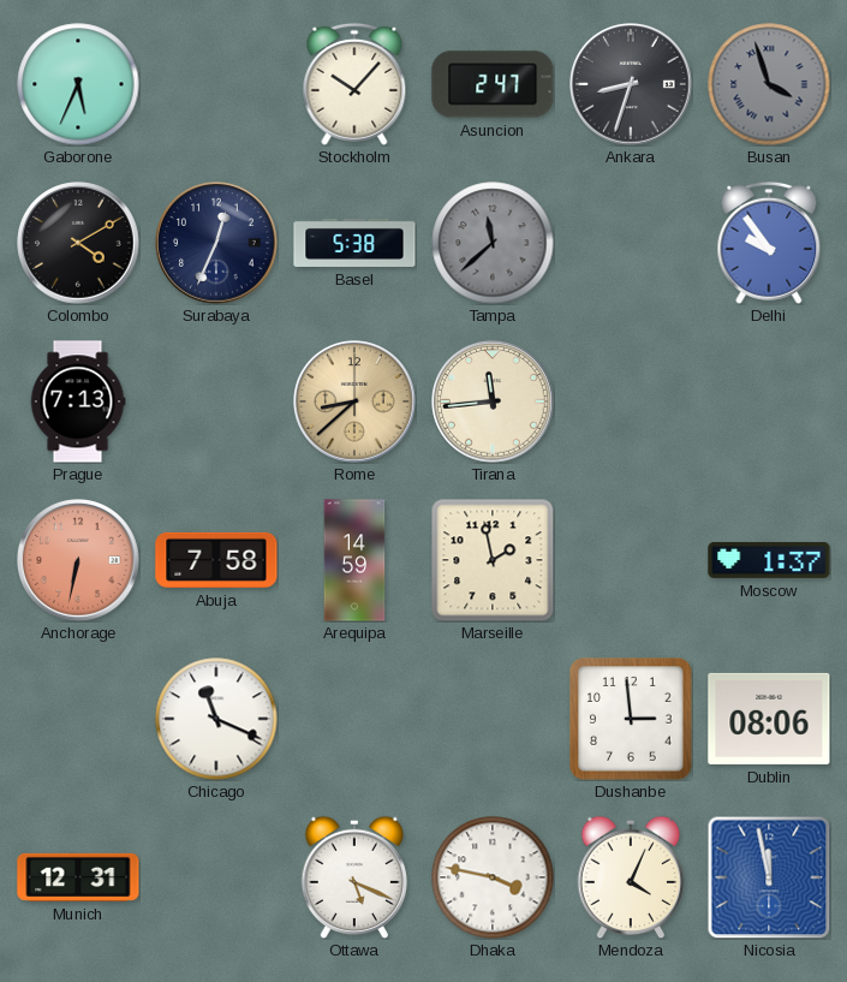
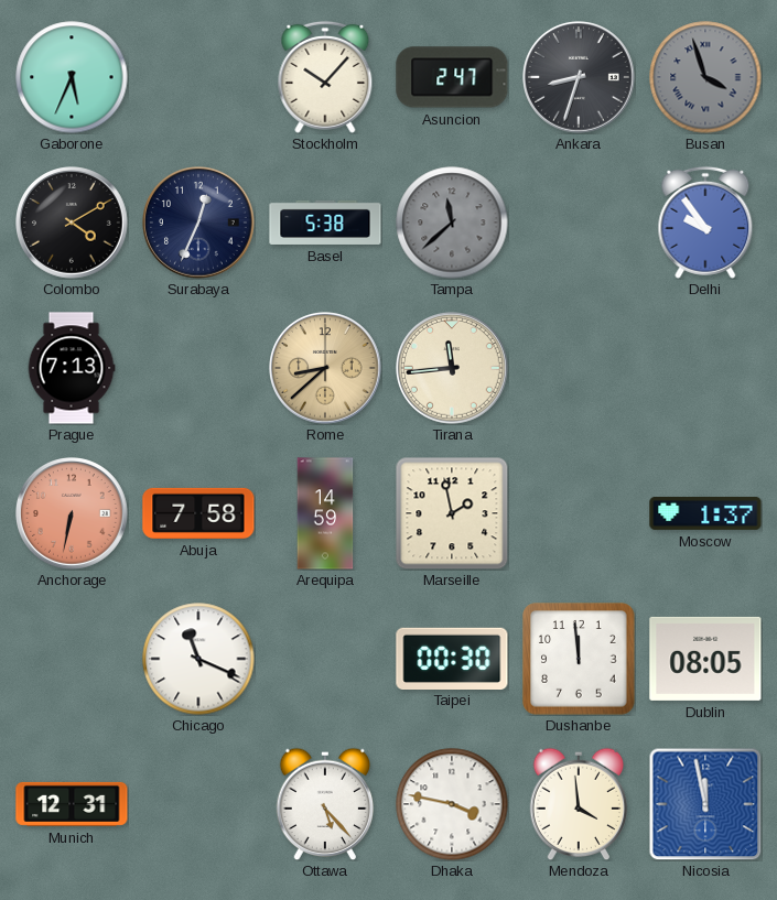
Taipei: none -> 00:30
Dushanbe: 2:59 -> 11:59
Dublin: 08:06 -> 08:05
Ottawa: 5:19 -> 5:23
Mendoza: 4:04 -> 3:59
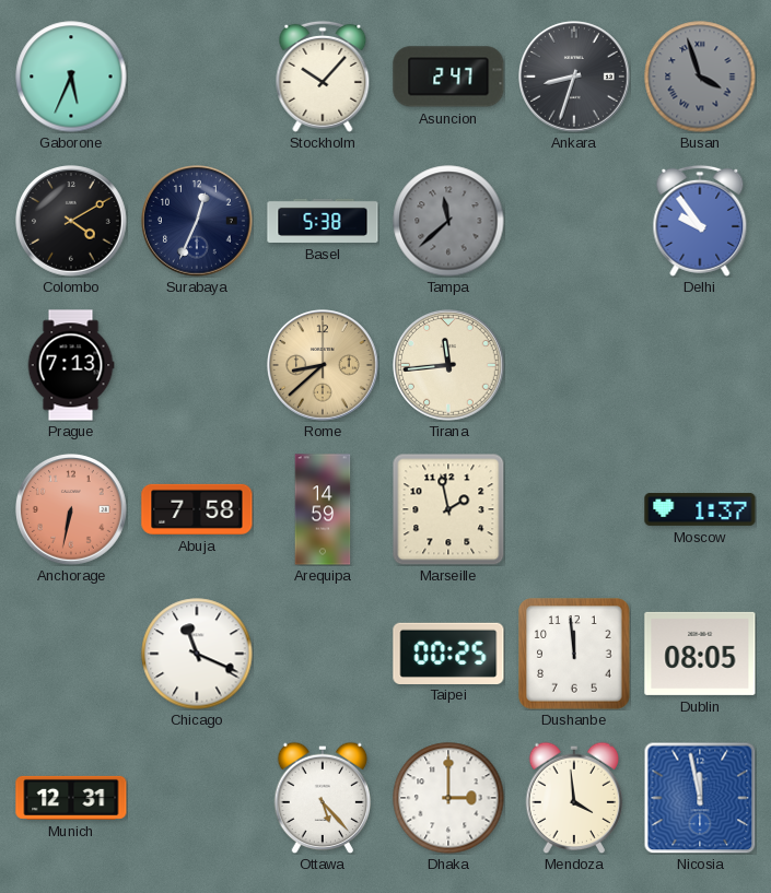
Taipei: 00:30 -> 00:25
Dhaka: 3:47 -> 3:00
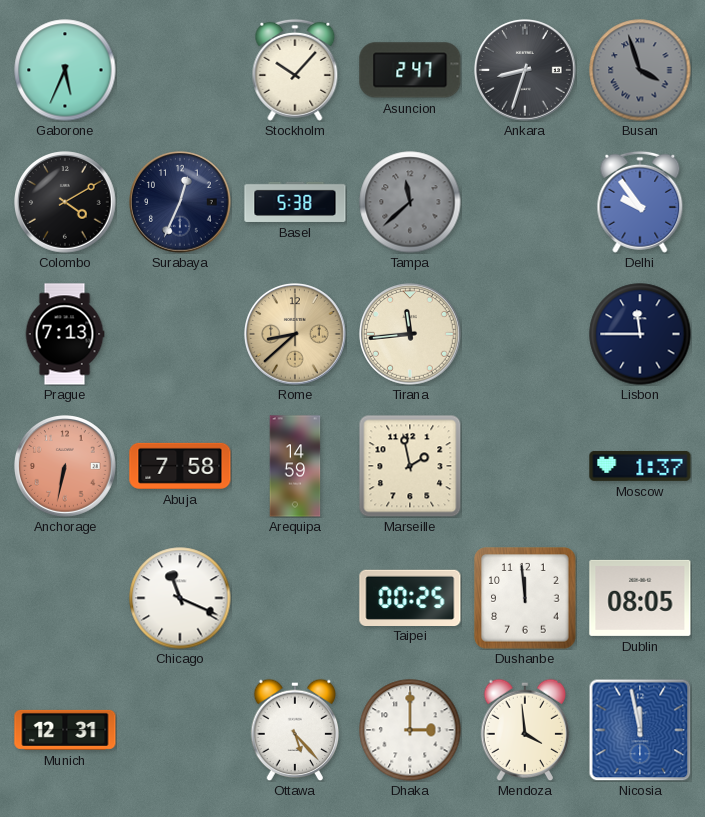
Lisbon: none -> 11:45
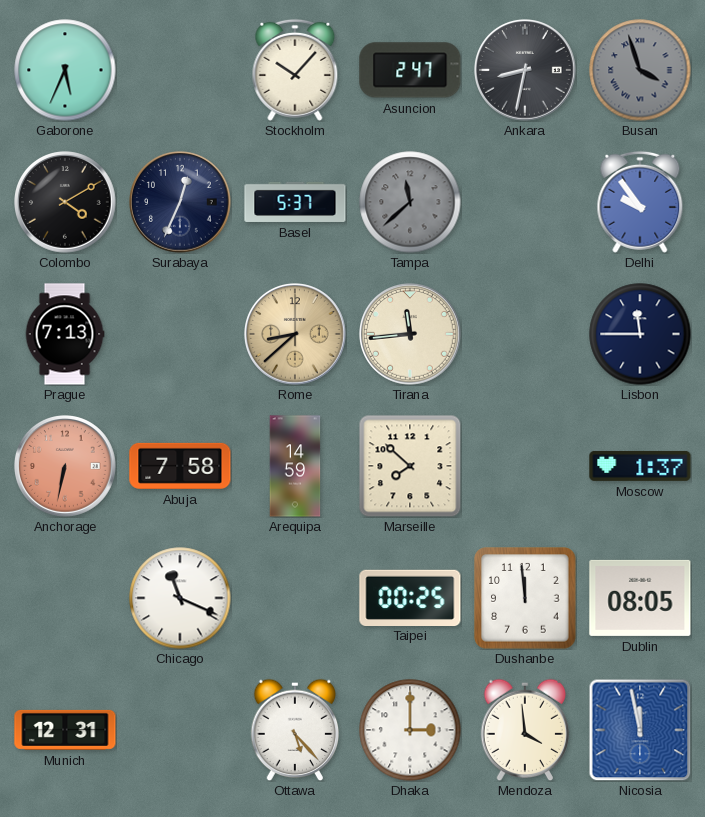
Ankara: 8:33 -> 8:32
Basel: 5:38 -> 5:37
Marseille: 1:58 -> 7:52
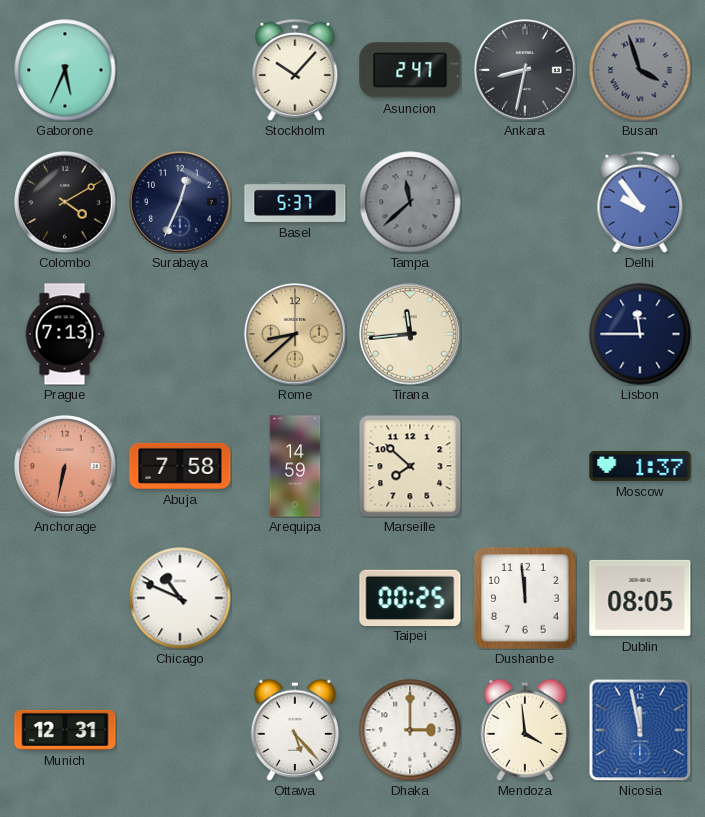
Chicago: 11:19 -> 10:49
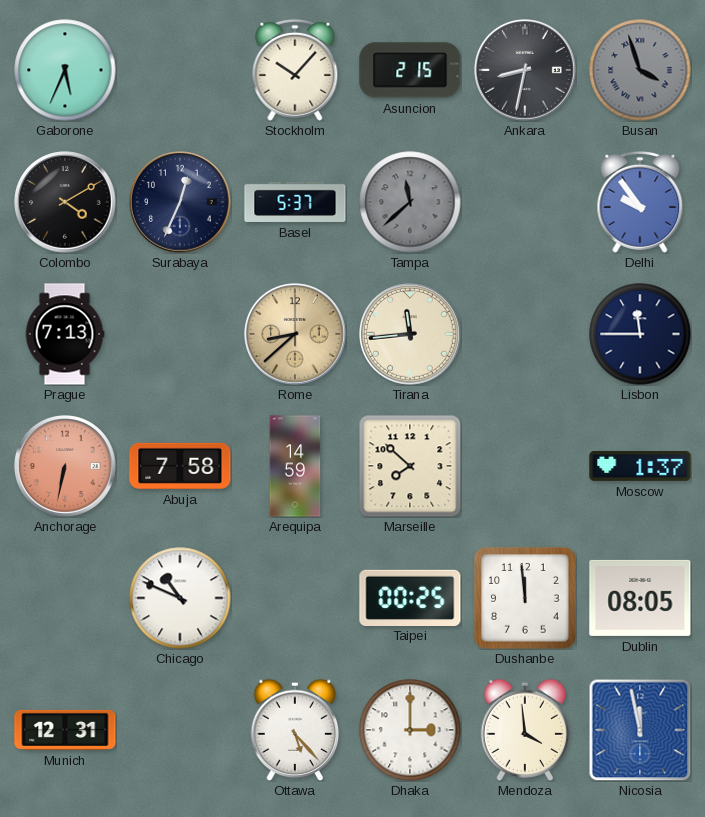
Asuncion: 2:47 -> 2:15
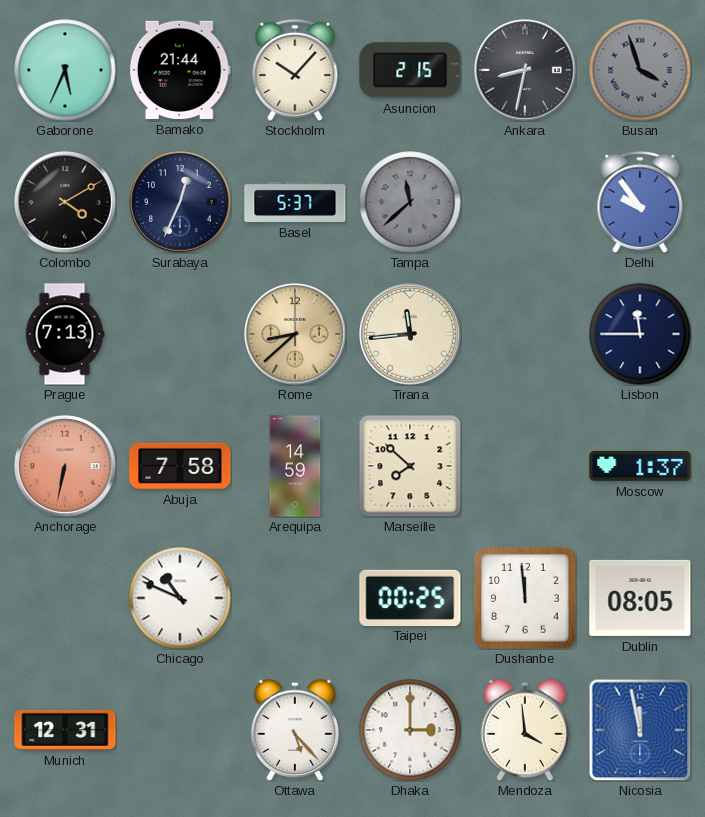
Bamako: none -> 21:44
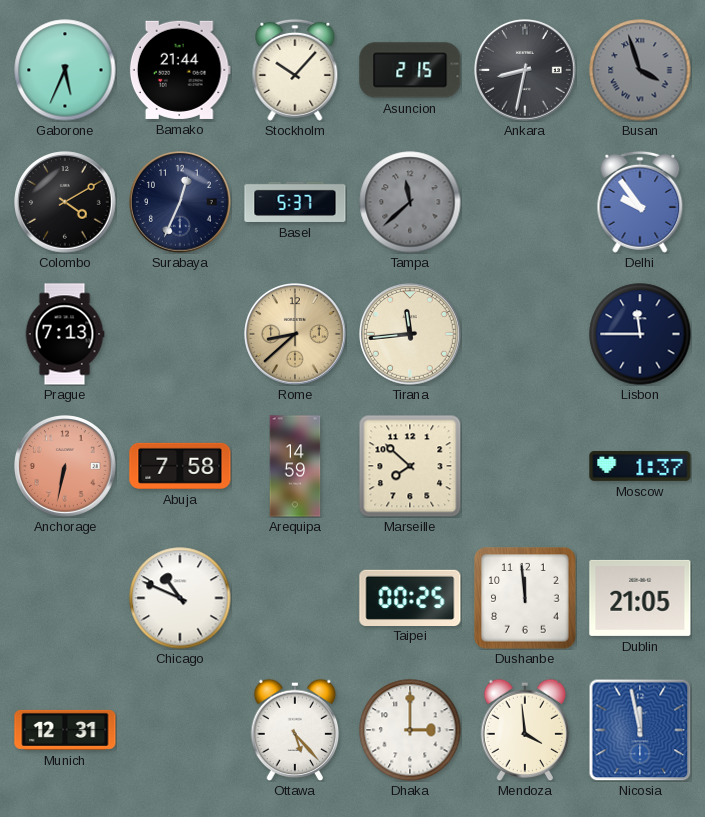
Dublin: 08:05 -> 21:05
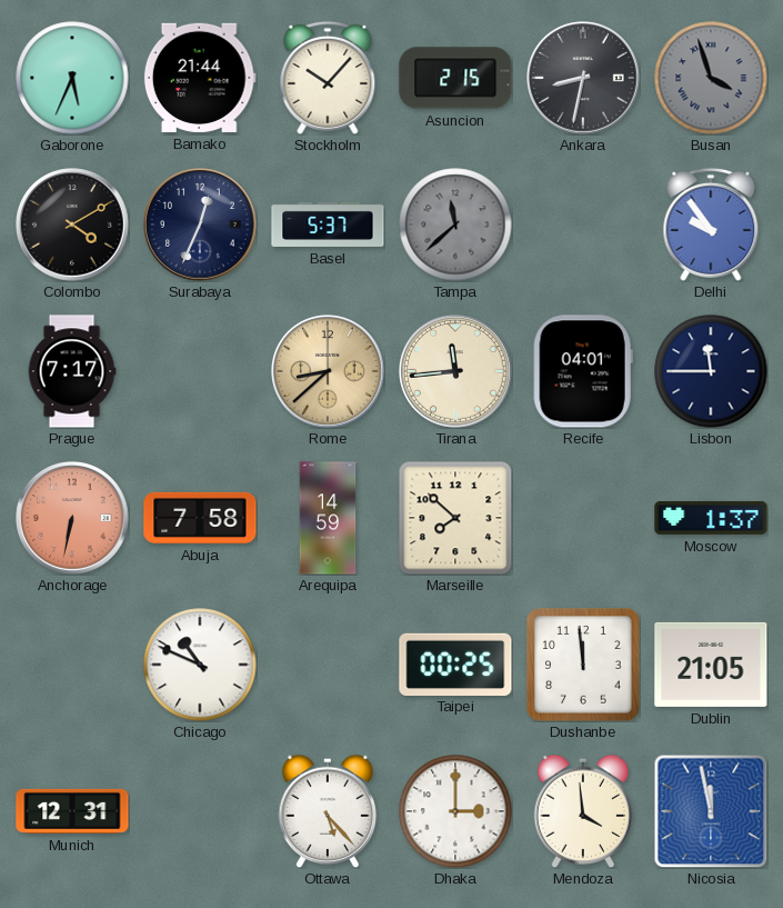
Prague: 7:13 -> 7:17
Recife: none -> 04:01
